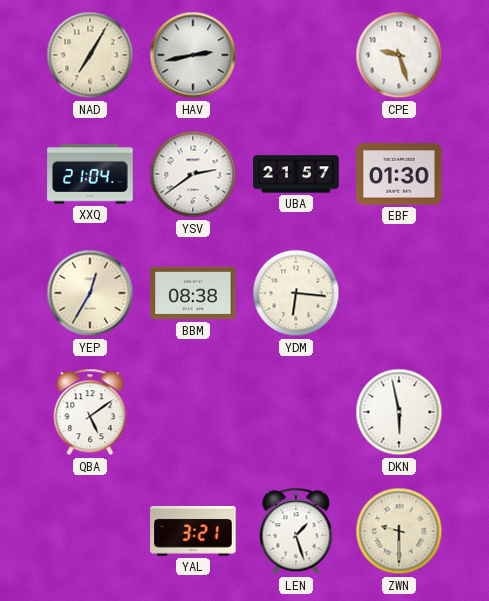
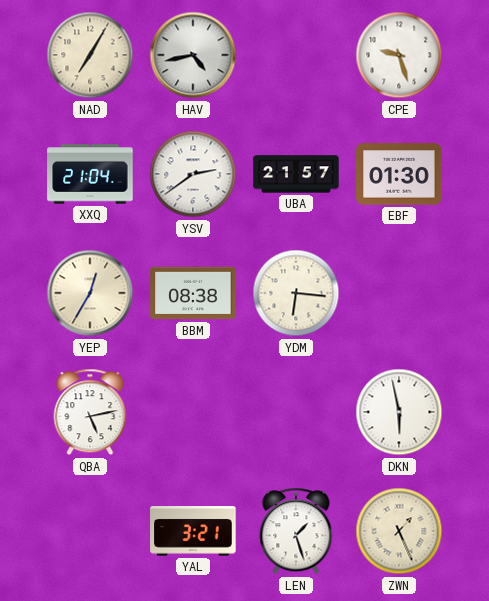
HAV: 2:43 -> 4:43
QBA: 5:09 -> 5:13
ZWN: 9:30 -> 1:26
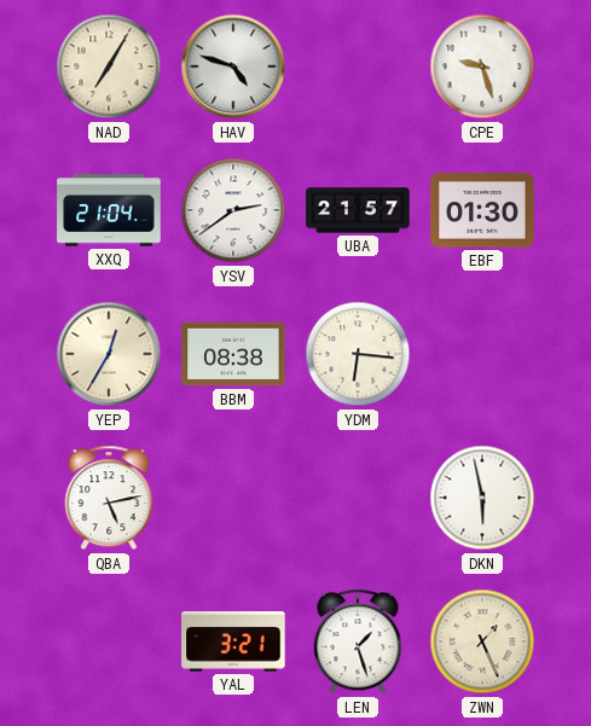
HAV: 4:43 -> 4:48
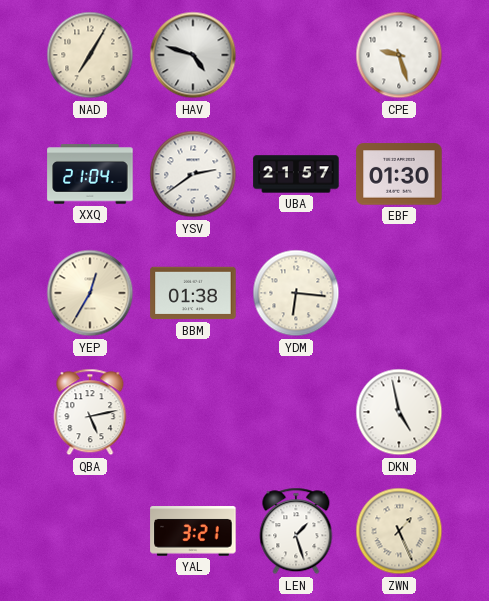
BBM: 08:38 -> 01:38
DKN: 5:58 -> 4:58
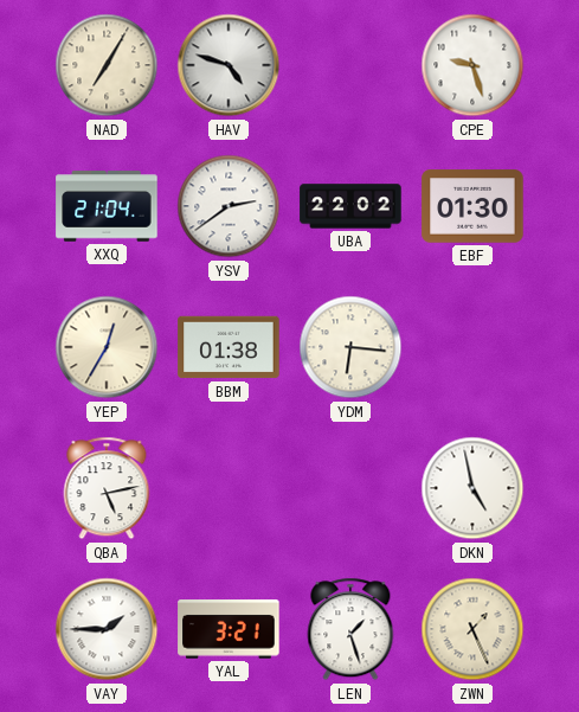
UBA: 21:57 -> 22:02
VAY: none -> 1:45
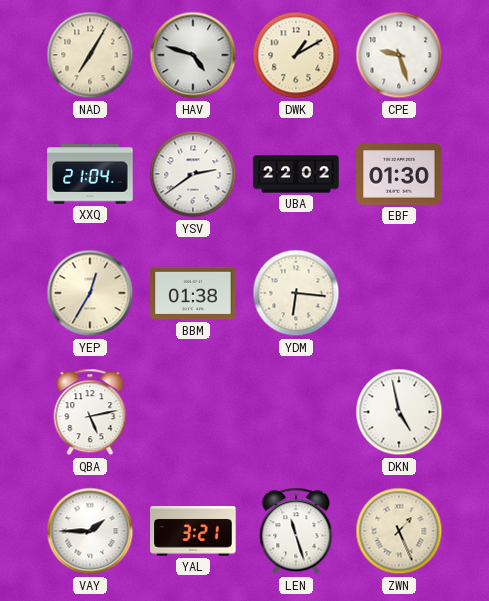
DWK: none -> 1:10
LEN: 1:27 -> 11:27
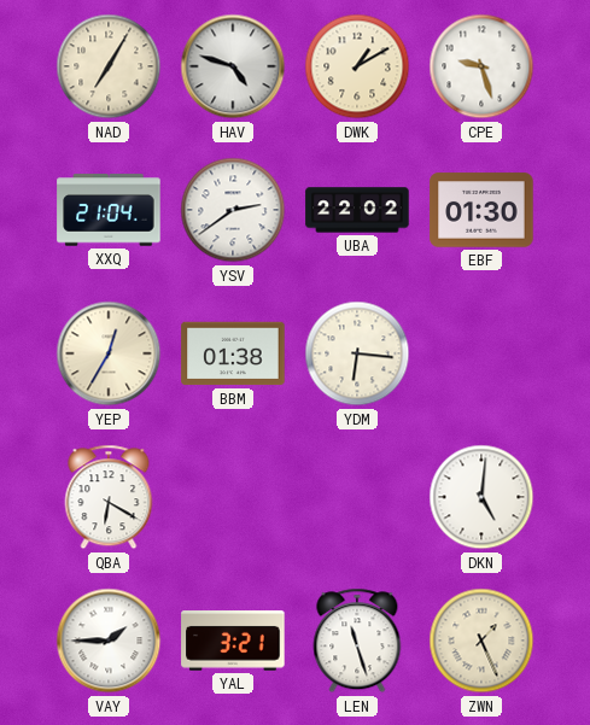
QBA: 5:13 -> 6:20
DKN: 4:58 -> 5:01
